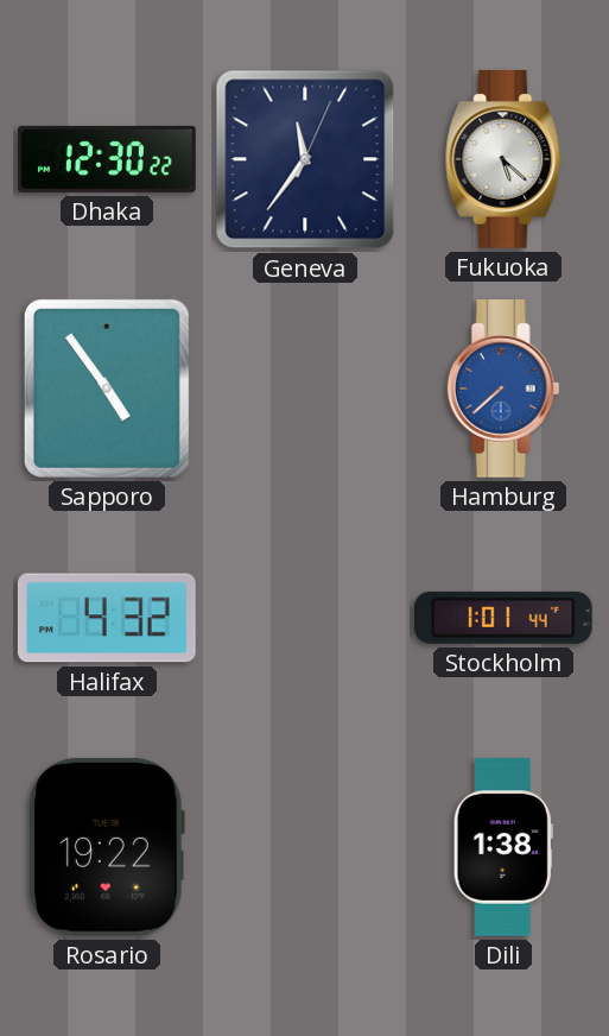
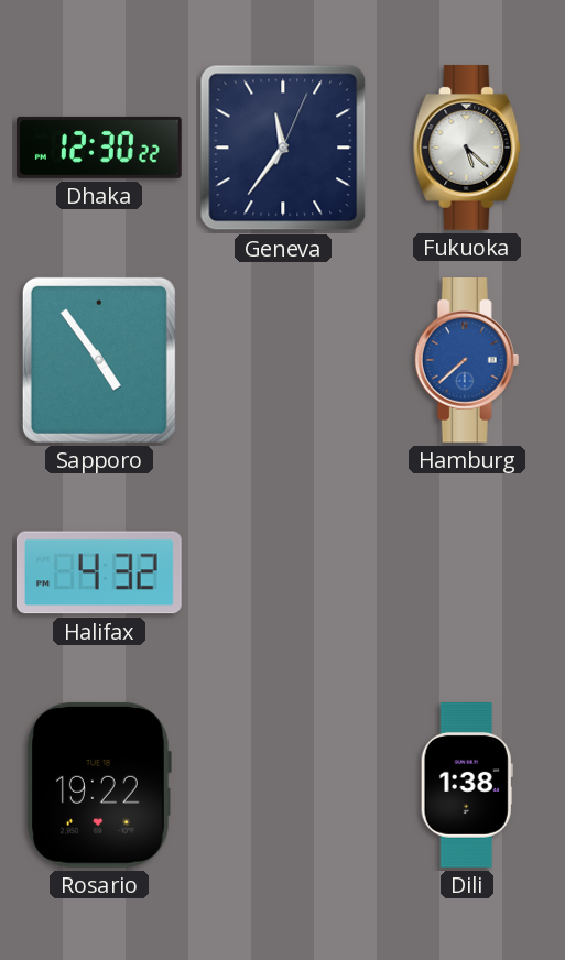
Stockholm: 1:01 -> none
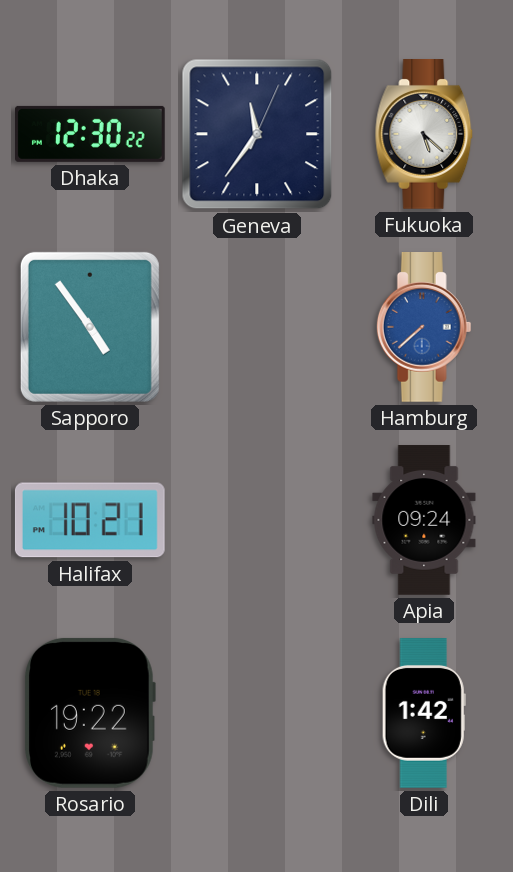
Halifax: 4:32 -> 10:21
Apia: none -> 09:24
Dili: 1:38 -> 1:42
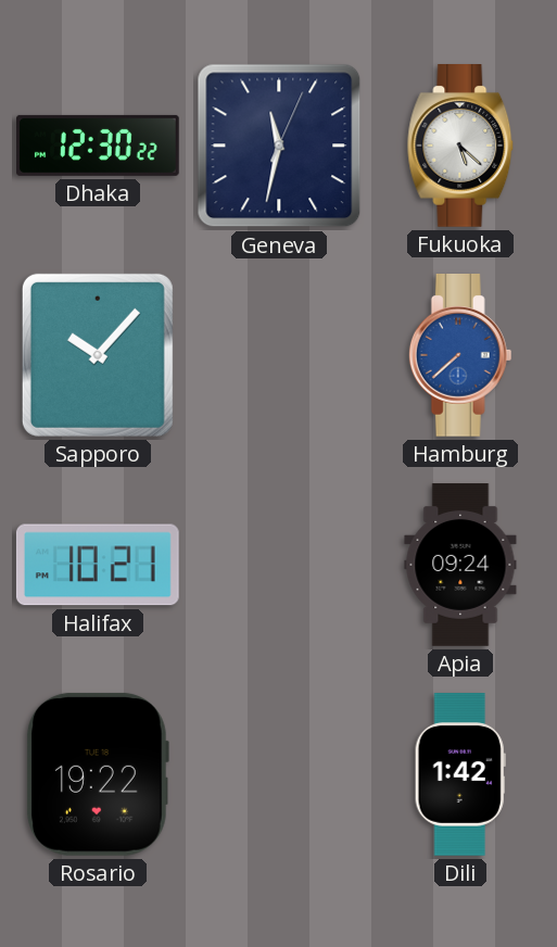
Geneva: 11:36 -> 11:32
Sapporo: 4:54 -> 10:07
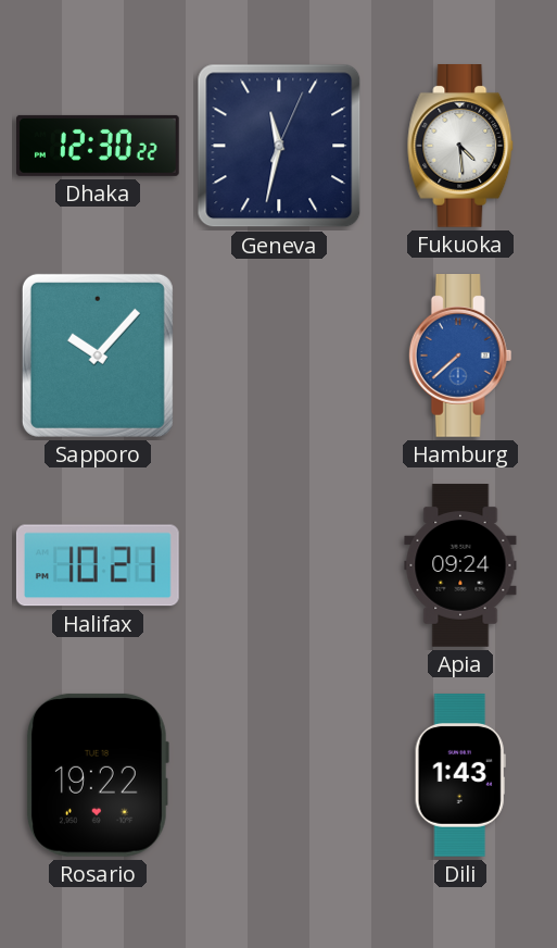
Fukuoka: 5:22 -> 4:29
Dili: 1:42 -> 1:43
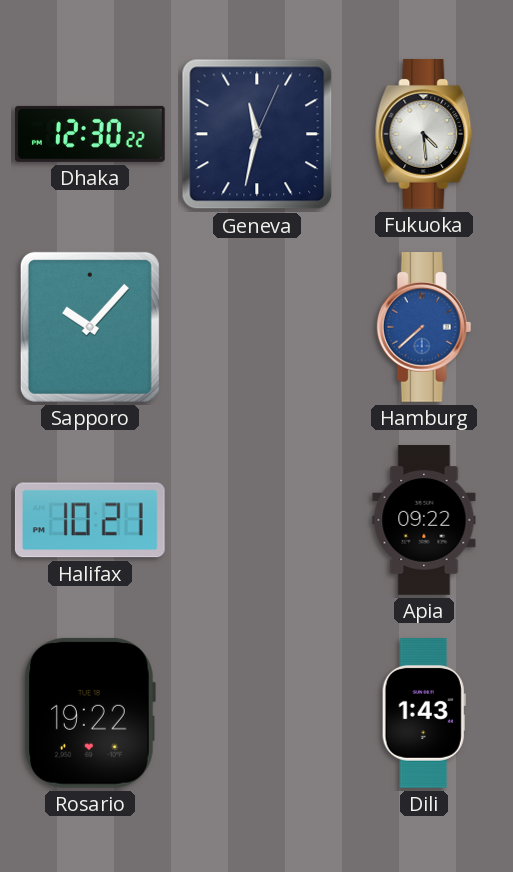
Apia: 09:24 -> 09:22
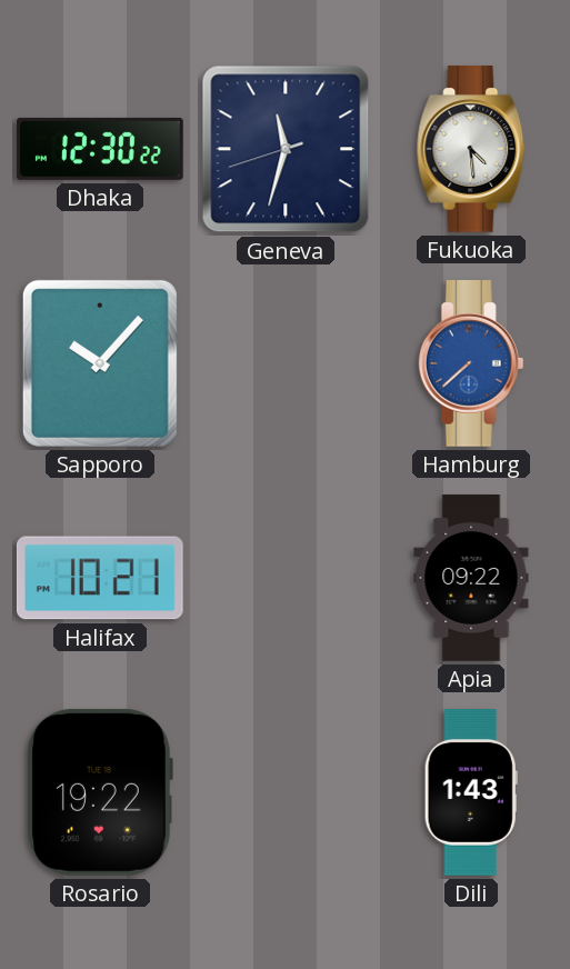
Geneva: 11:32:04 -> 11:32:42
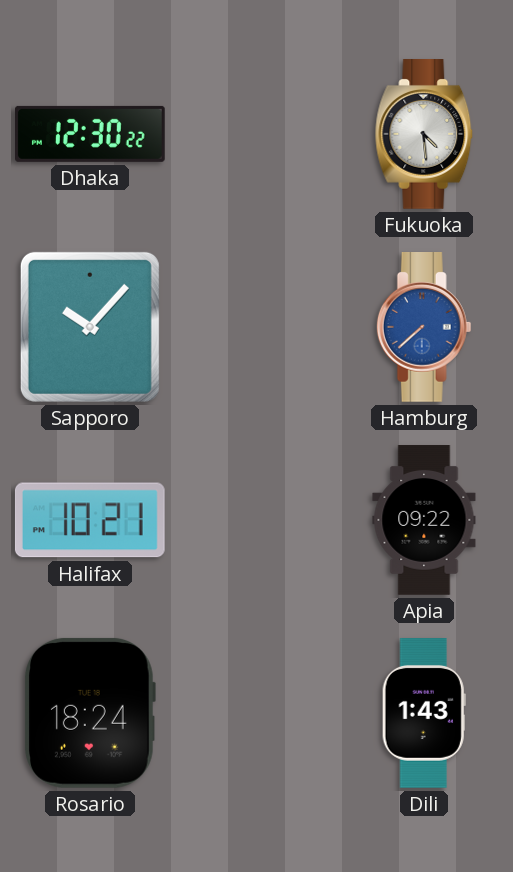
Geneva: 11:32 -> none
Rosario: 19:22 -> 18:24
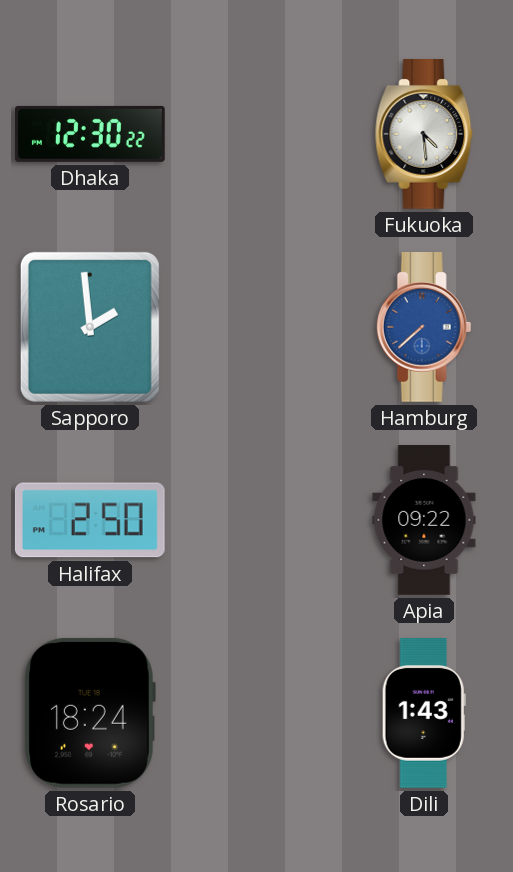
Sapporo: 10:07 -> 1:59
Halifax: 10:21 -> 2:50
